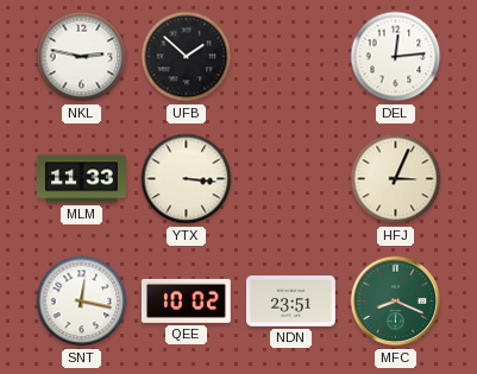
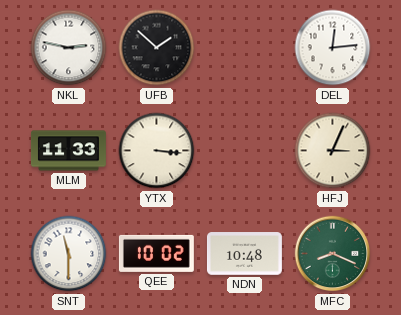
SNT: 12:17 -> 11:30
NDN: 23:51 -> 10:48
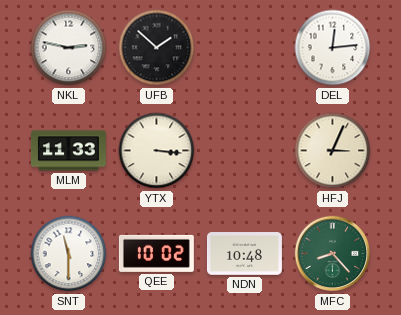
MFC: 8:19 -> 8:23
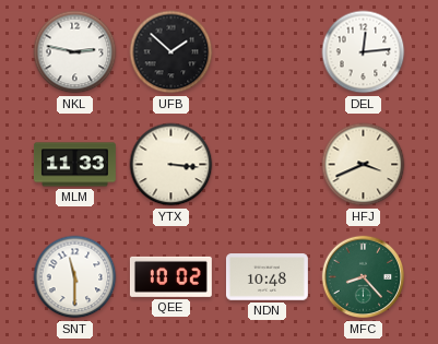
HFJ: 3:04 -> 3:41
